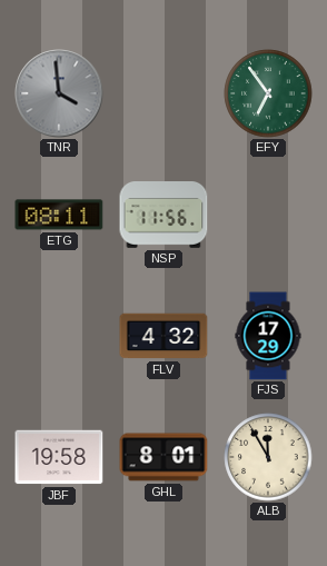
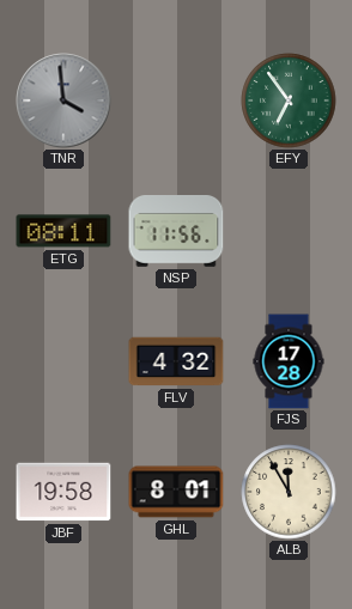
FJS: 17:29 -> 17:28
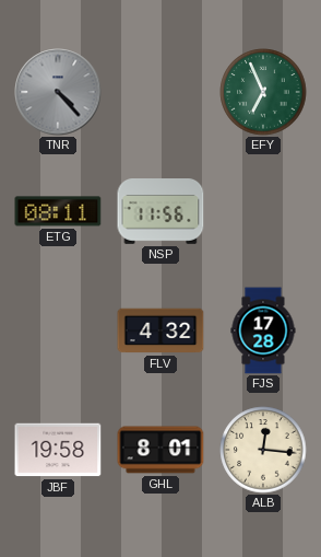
TNR: 3:59 -> 4:23
EFY: 6:54 -> 6:56
ALB: 11:55 -> 12:16
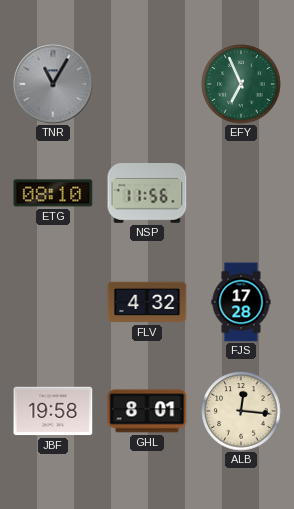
TNR: 4:23 -> 11:05
ETG: 08:11 -> 08:10
